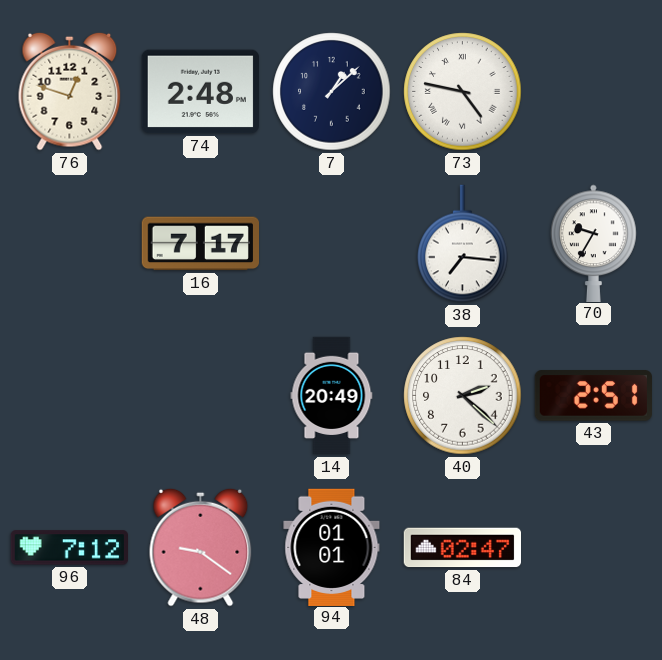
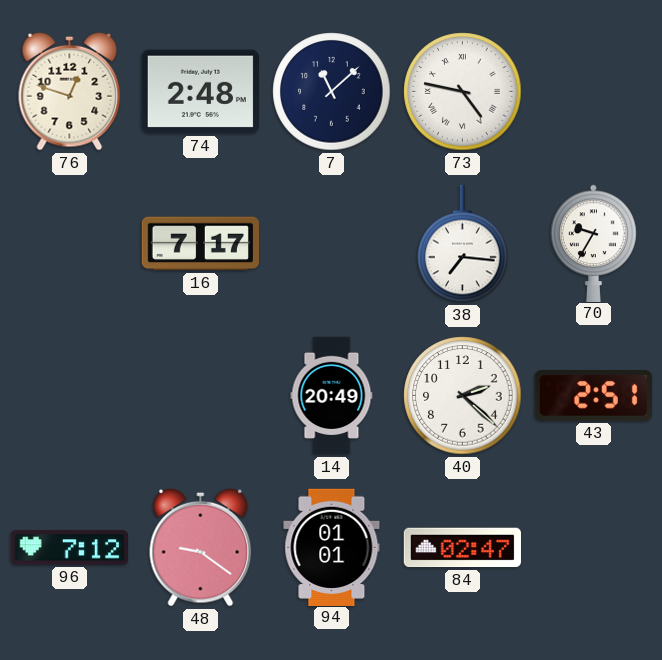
7: 1:08 -> 11:08
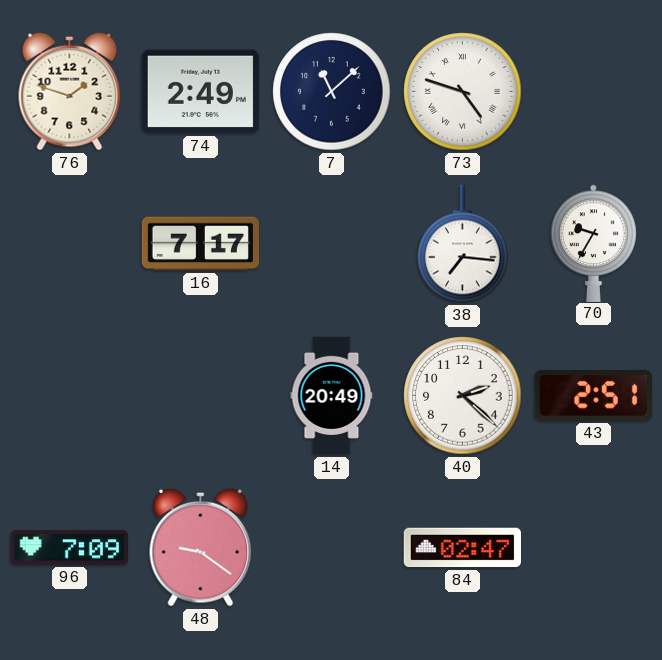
76: 12:48 -> 1:48
74: 2:48 -> 2:49
73: 4:47 -> 4:48
96: 7:12 -> 7:09
94: 01:01 -> none
